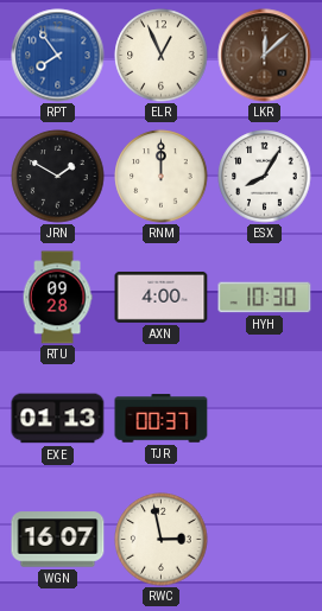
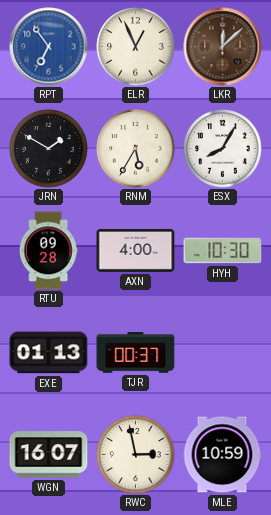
RPT: 7:54 -> 6:54
RNM: 12:00 -> 5:35
MLE: none -> 10:59
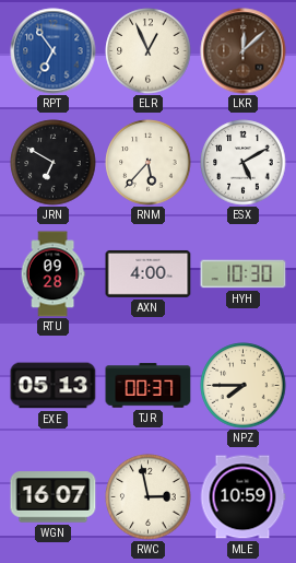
JRN: 1:50 -> 6:50
RNM: 5:35 -> 5:37
ESX: 8:05 -> 5:10
EXE: 01:13 -> 05:13
NPZ: none -> 7:45
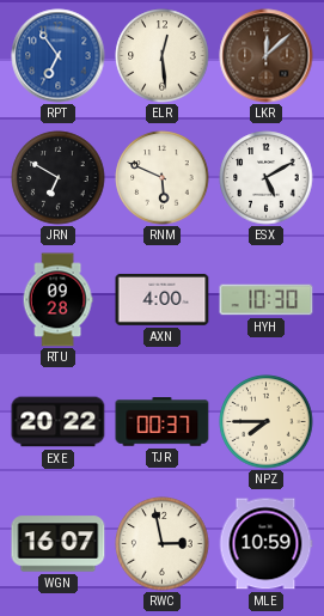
ELR: 12:56 -> 12:29
RNM: 5:37 -> 5:49
EXE: 05:13 -> 20:22
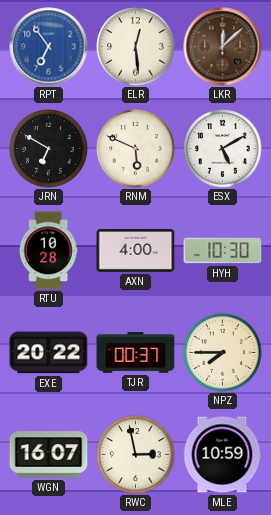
RTU: 09:28 -> 10:28
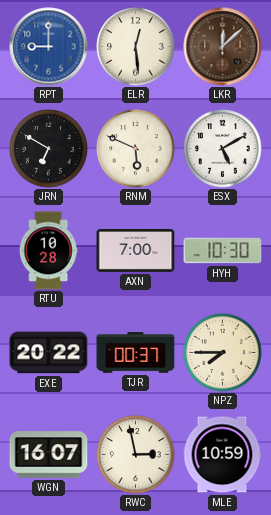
RPT: 6:54 -> 9:00
AXN: 4:00 -> 7:00
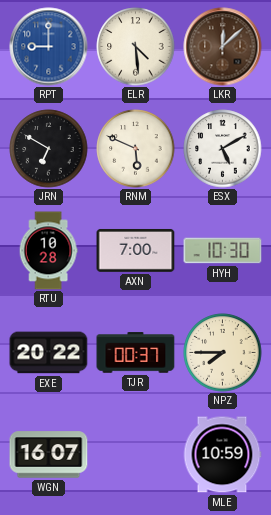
ELR: 12:29 -> 4:29
RWC: 2:58 -> none
